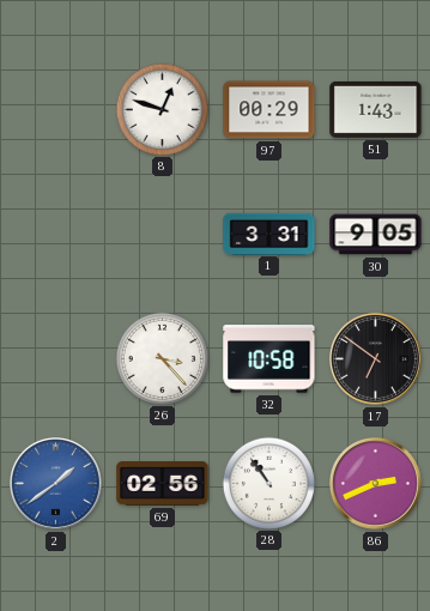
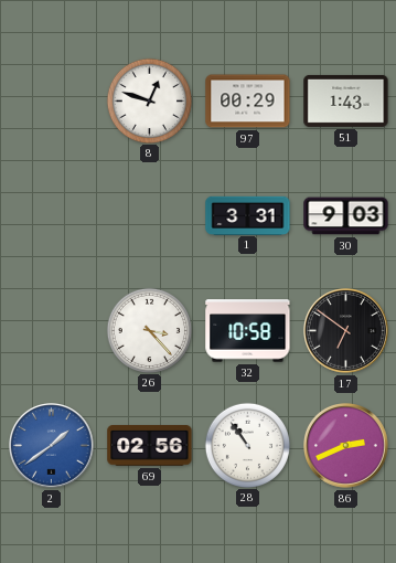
30: 9:05 -> 9:03
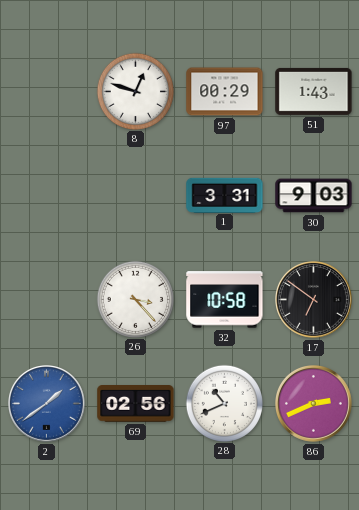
28: 10:54 -> 10:41
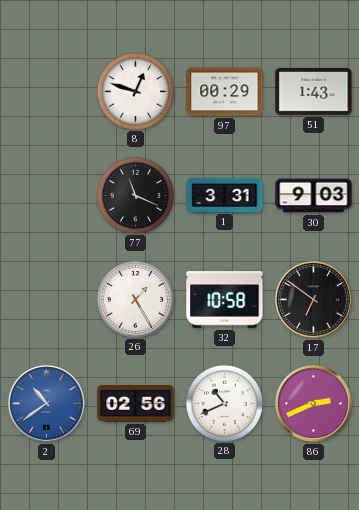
77: none -> 11:19
26: 3:23 -> 1:25
2: 1:39 -> 10:39
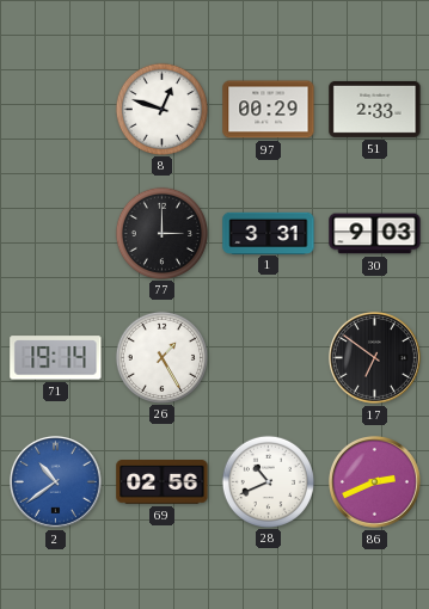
51: 1:43 -> 2:33
77: 11:19 -> 3:00
71: none -> 19:14
32: 10:58 -> none
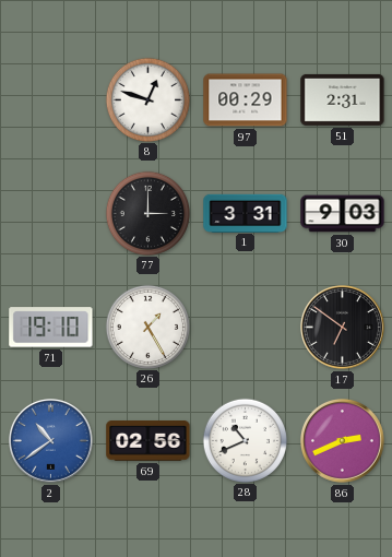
51: 2:33 -> 2:31
71: 19:14 -> 19:10
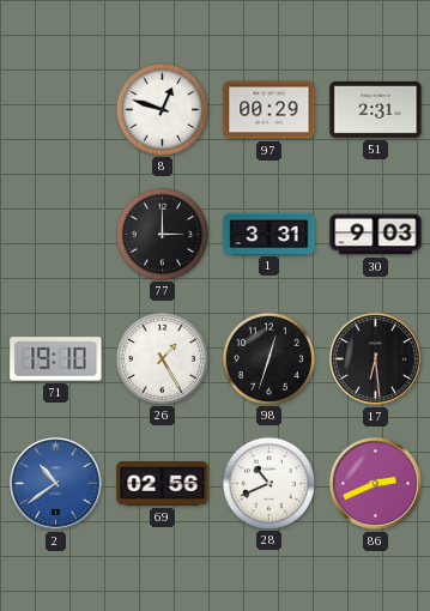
98: none -> 12:33
17: 6:51 -> 6:29
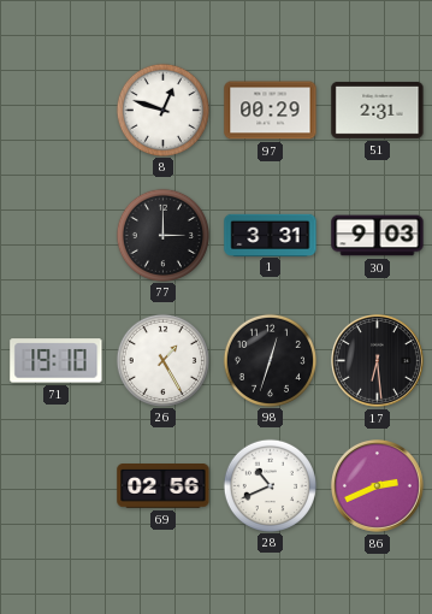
2: 10:39 -> none
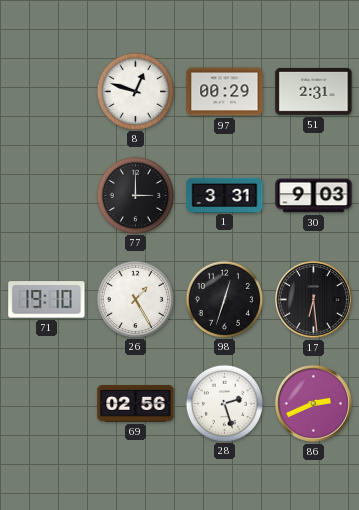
28: 10:41 -> 2:27
